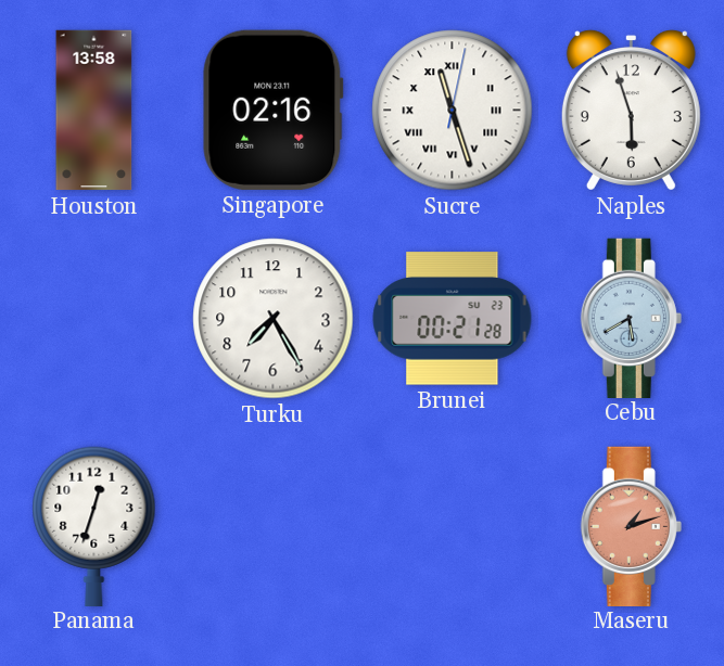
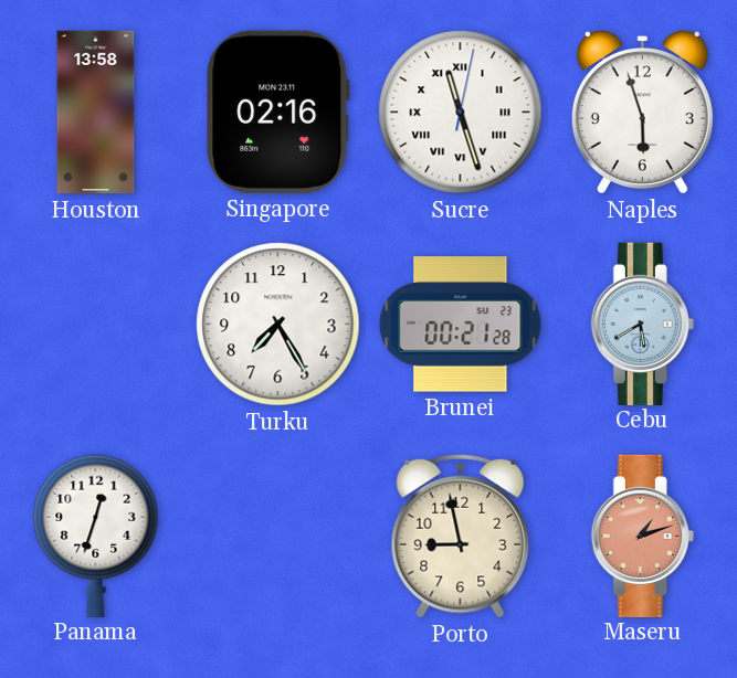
Porto: none -> 8:58
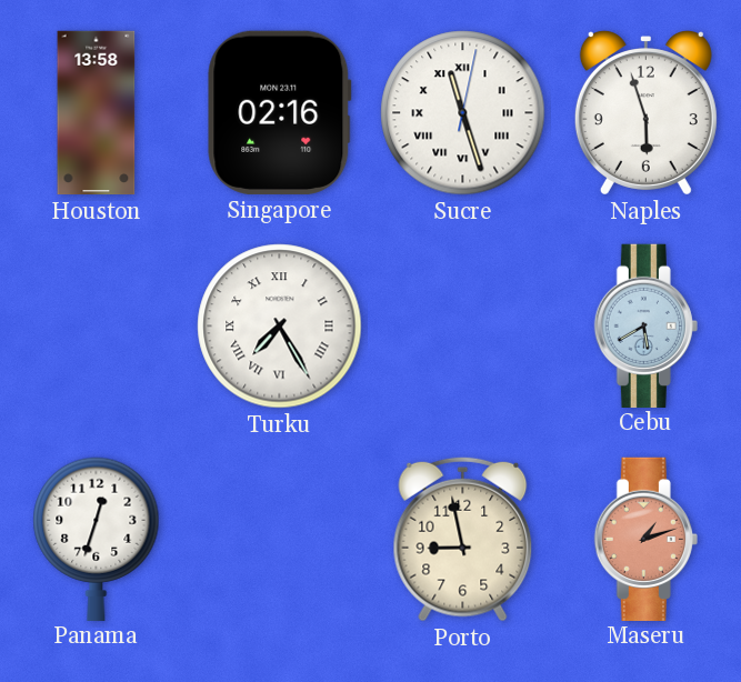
Turku numerals: Arabic -> Roman
Brunei: 00:21 -> none
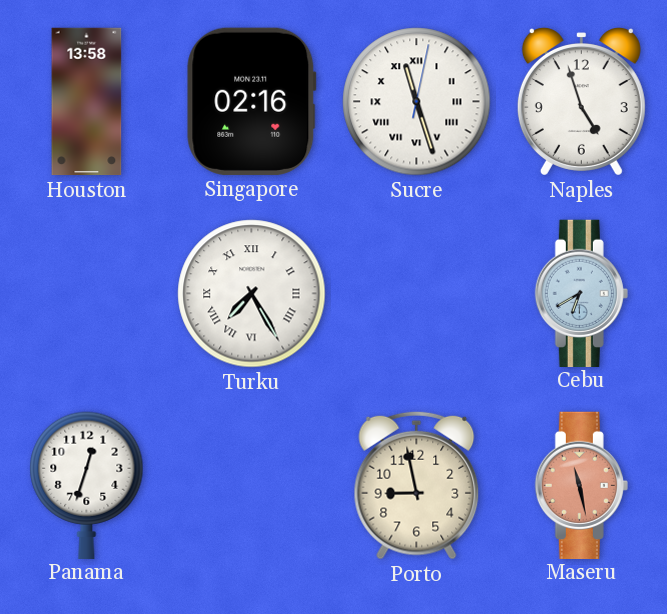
Naples: 5:57 -> 4:57
Cebu: 5:40 -> 6:40
Maseru: 1:12 -> 11:28
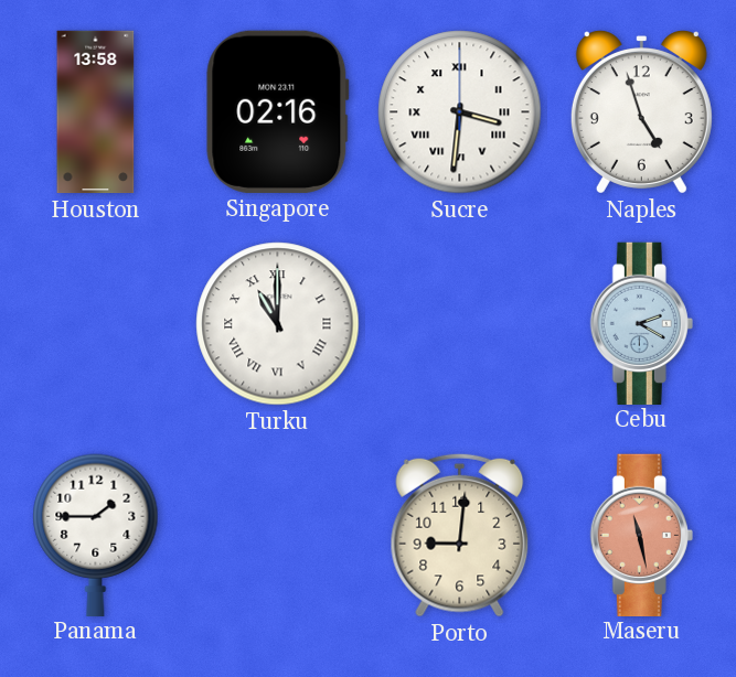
Sucre: 11:27 -> 3:31
Turku: 7:25 -> 11:00
Cebu: 6:40 -> 2:20
Panama: 12:33 -> 1:45
Porto: 8:58 -> 9:01
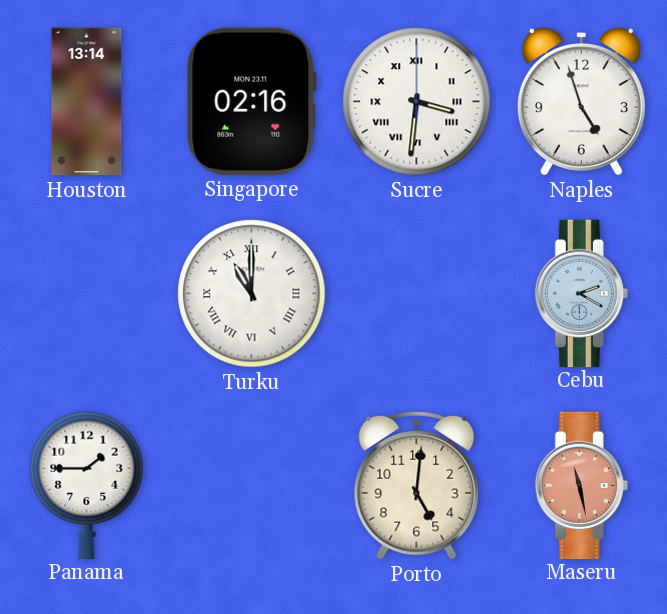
Houston: 13:58 -> 13:14
Porto: 9:01 -> 5:01
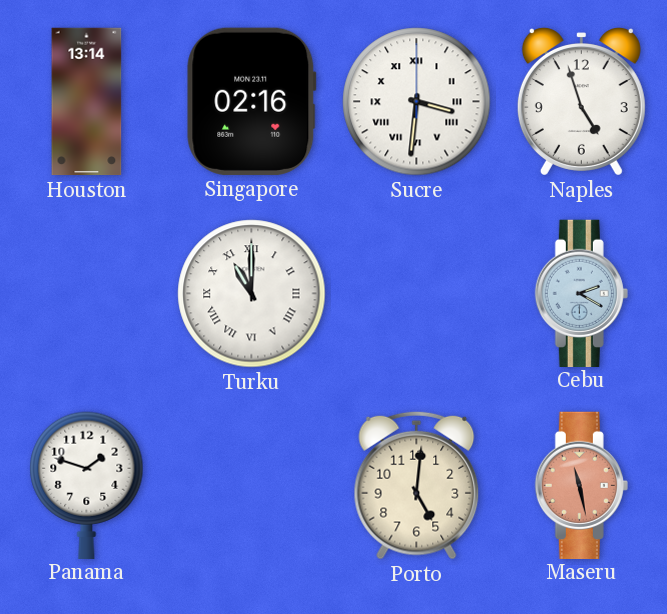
Panama: 1:45 -> 1:48
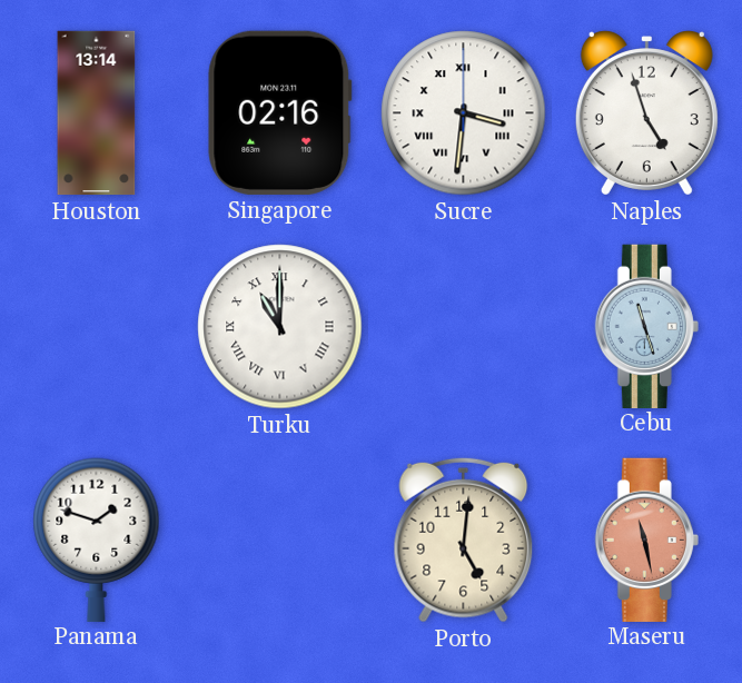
Cebu: 2:20 -> 11:27
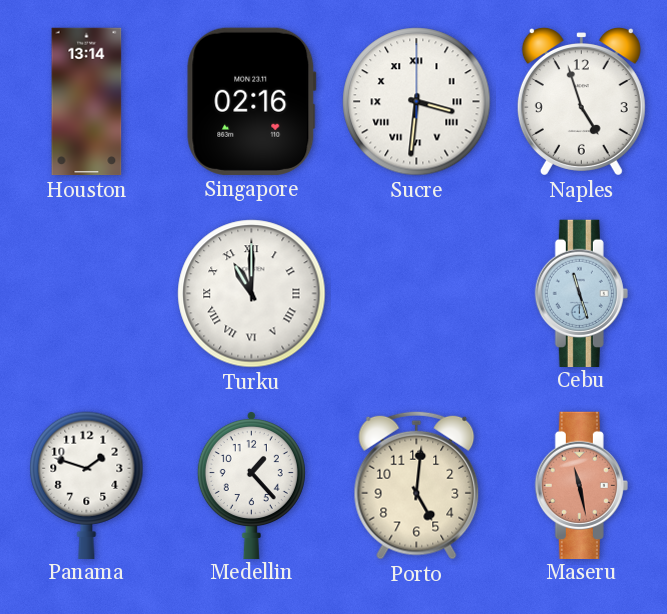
Medellin: none -> 1:23
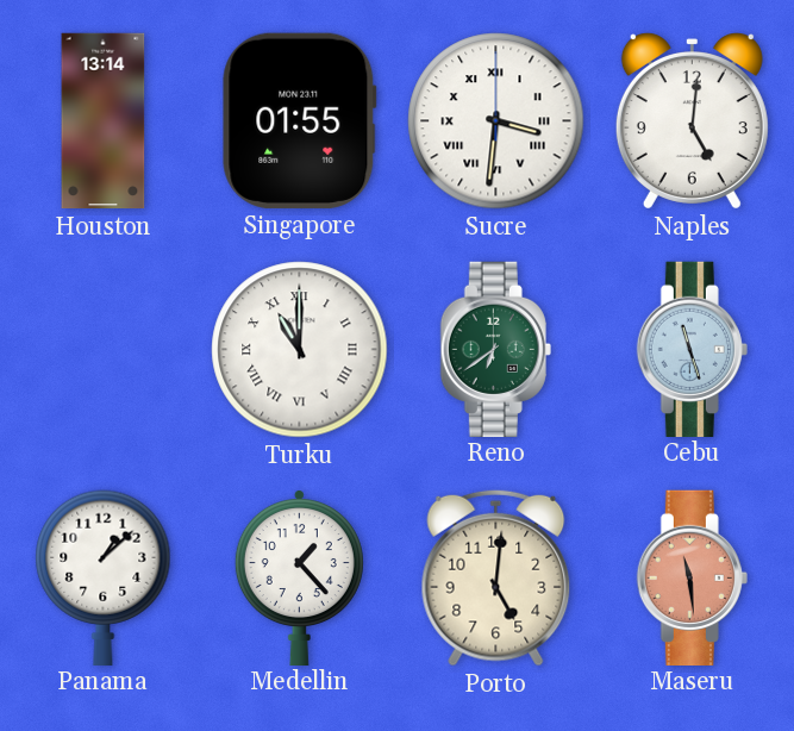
Singapore: 02:16 -> 01:55
Naples: 4:57 -> 5:01
Reno: none -> 6:39
Panama: 1:48 -> 1:08
Maseru: 11:28 -> 11:29
